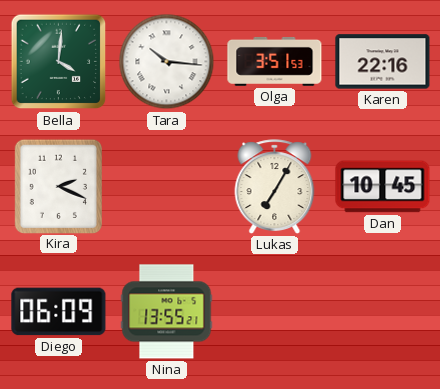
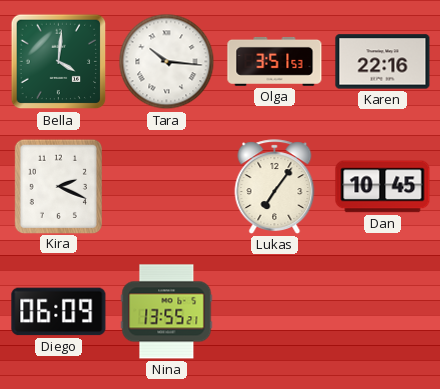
Lukas: 7:05 -> 7:06
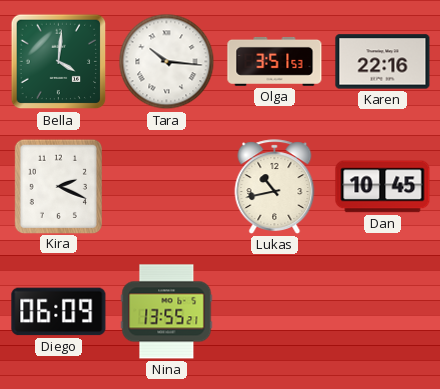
Lukas: 7:06 -> 10:43
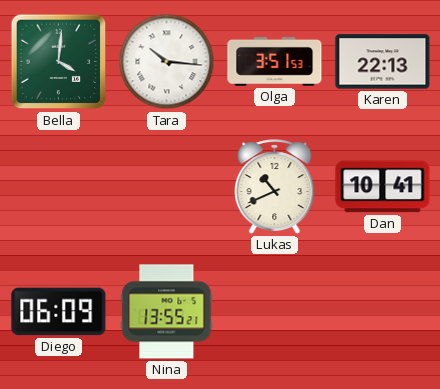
Karen: 22:16 -> 22:13
Kira: 2:19 -> none
Lukas: 10:43 -> 10:41
Dan: 10:45 -> 10:41
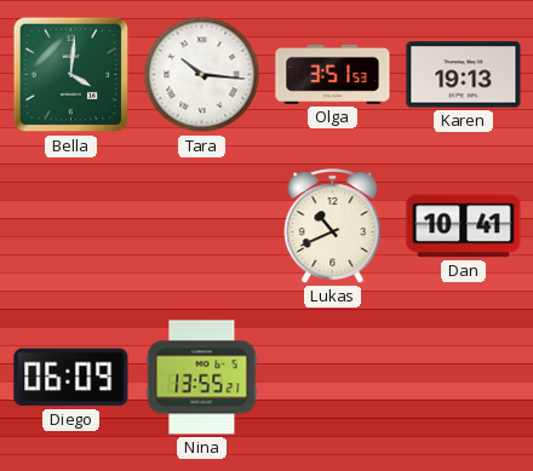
Karen: 22:13 -> 19:13
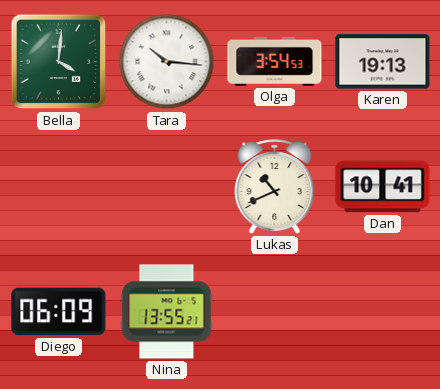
Olga: 3:51 -> 3:54
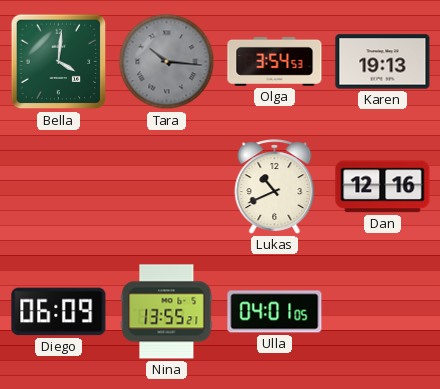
Tara dial: white -> grey
Dan: 10:41 -> 12:16
Ulla: none -> 04:01
